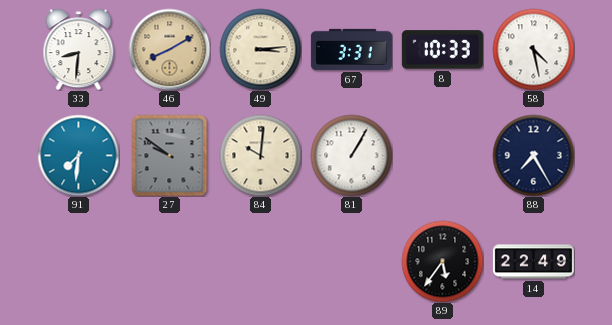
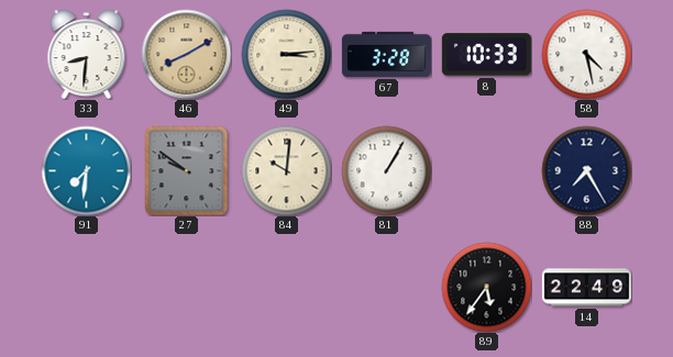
67: 3:31 -> 3:28
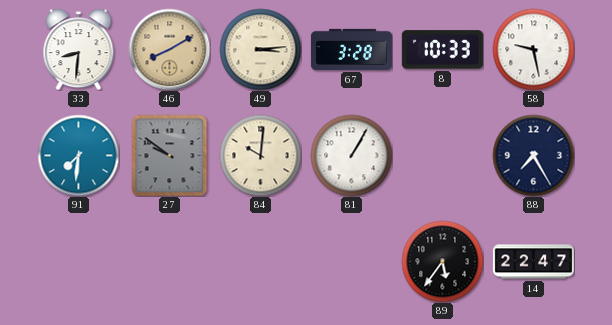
58: 4:28 -> 9:28
14: 22:49 -> 22:47
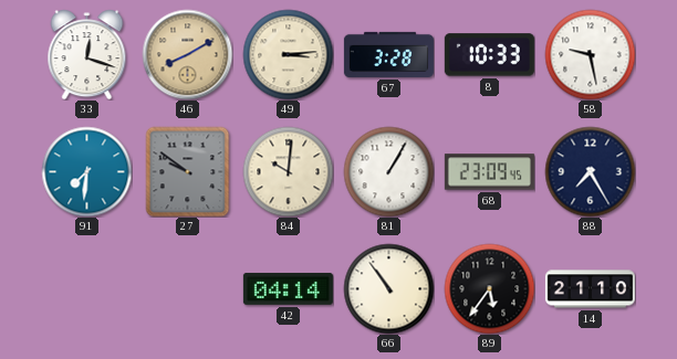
33: 8:31 -> 12:18
68: none -> 23:09
42: none -> 04:14
66: none -> 10:54
14: 22:47 -> 21:10
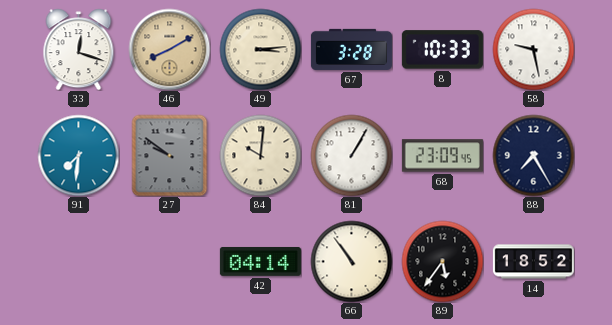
14: 21:10 -> 18:52
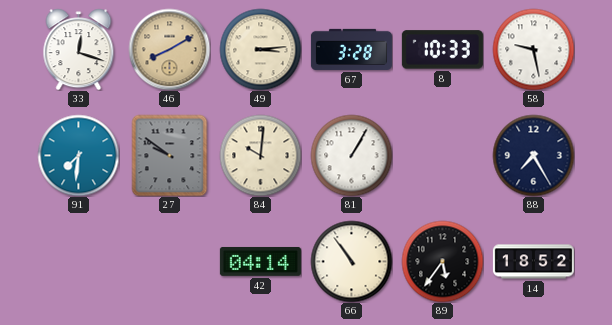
68: 23:09 -> none
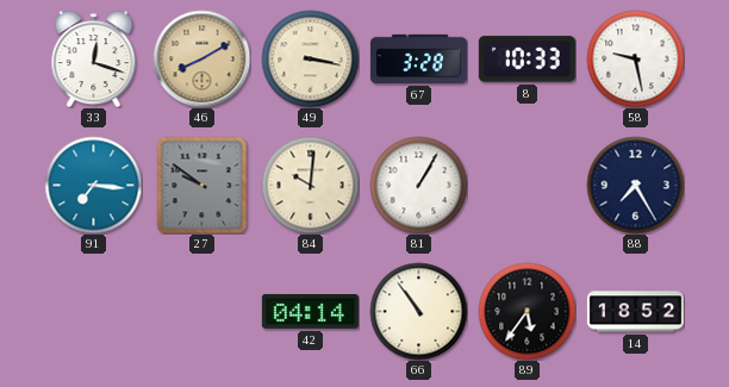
49: 3:14 -> 3:17
91: 7:31 -> 7:16
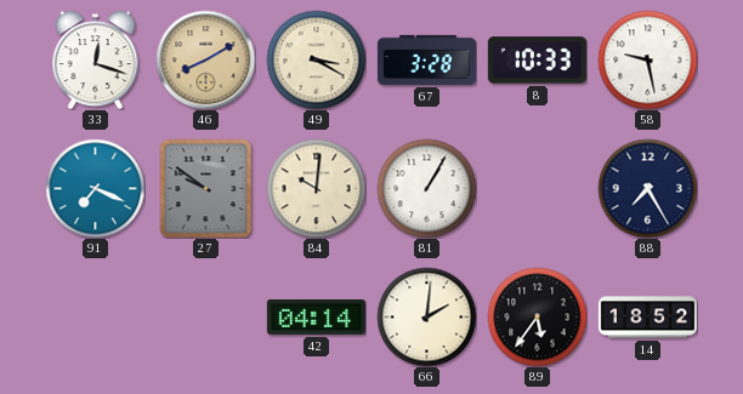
49: 3:17 -> 3:20
91: 7:16 -> 7:19
66: 10:54 -> 2:01
